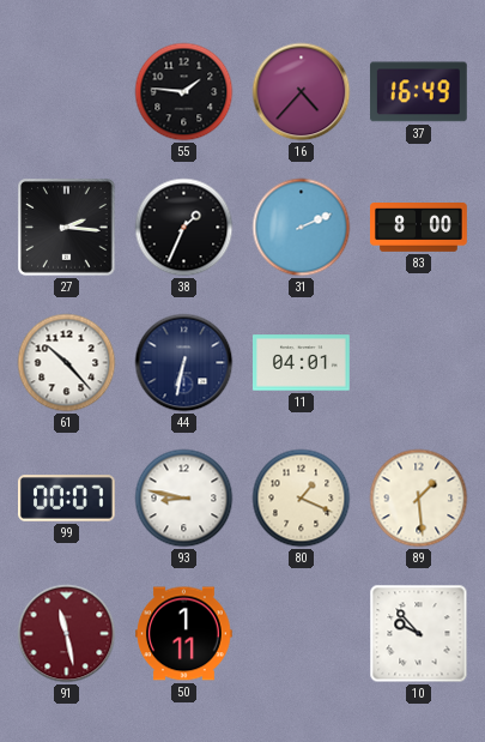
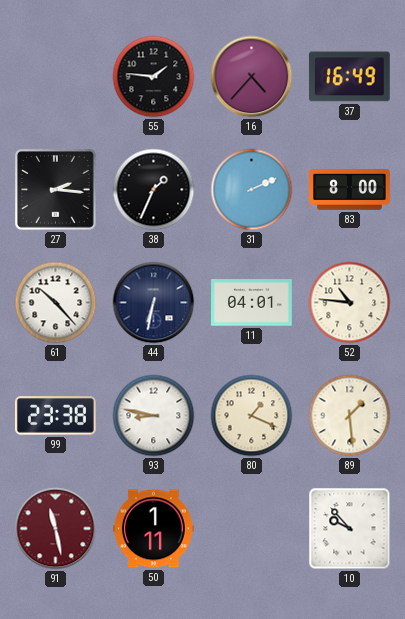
52: none -> 10:46
99: 00:07 -> 23:38
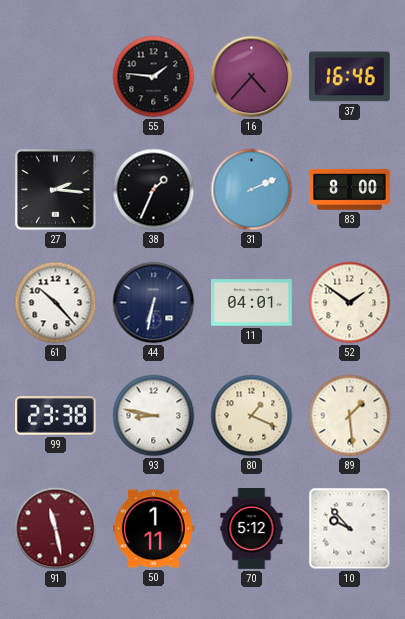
37: 16:49 -> 16:46
52: 10:46 -> 1:51
70: none -> 5:12
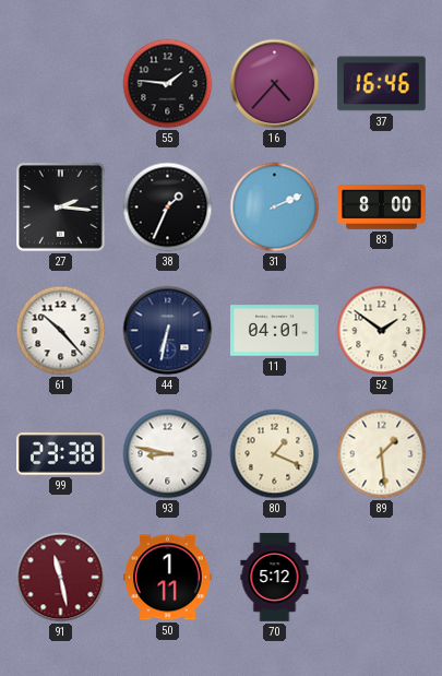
10: 9:53 -> none
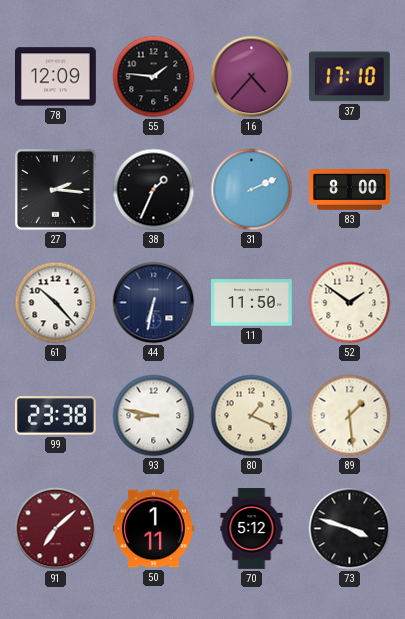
78: none -> 12:09
37: 16:46 -> 17:10
11: 04:01 -> 11:50
91: 11:28 -> 7:08
73: none -> 3:48
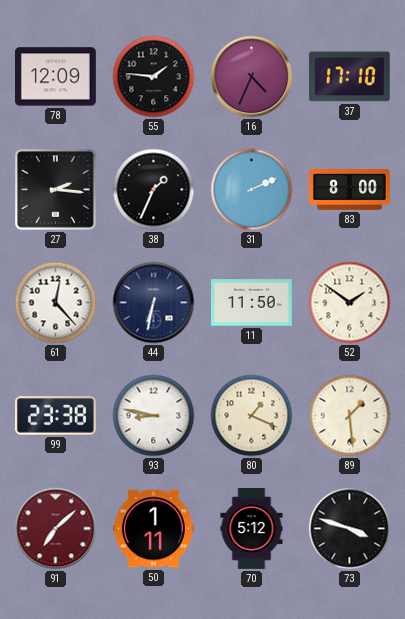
16: 4:37 -> 4:34
61: 10:23 -> 12:23
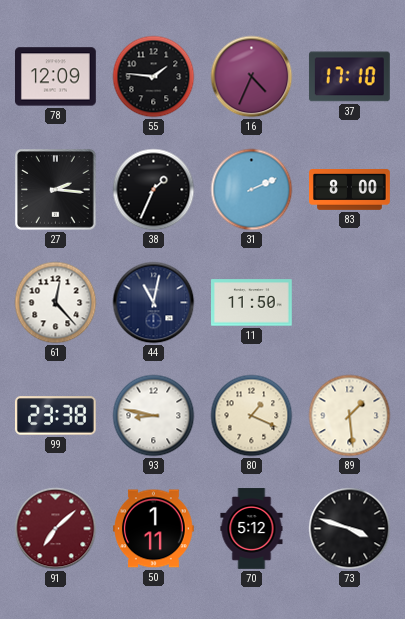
44: 6:32 -> 11:02
52: 1:51 -> none
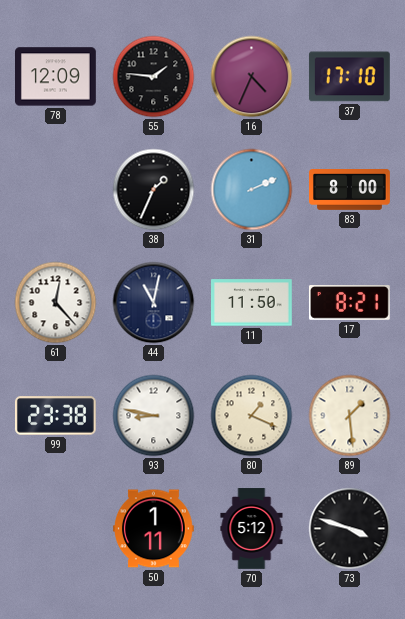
27: 2:16 -> none
17: none -> 8:21
91: 7:08 -> none
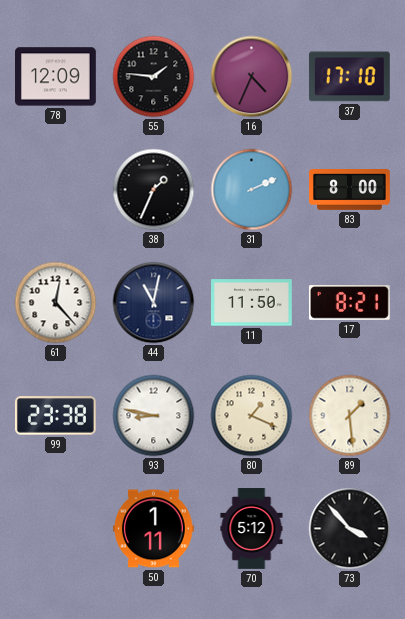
73: 3:48 -> 3:53
